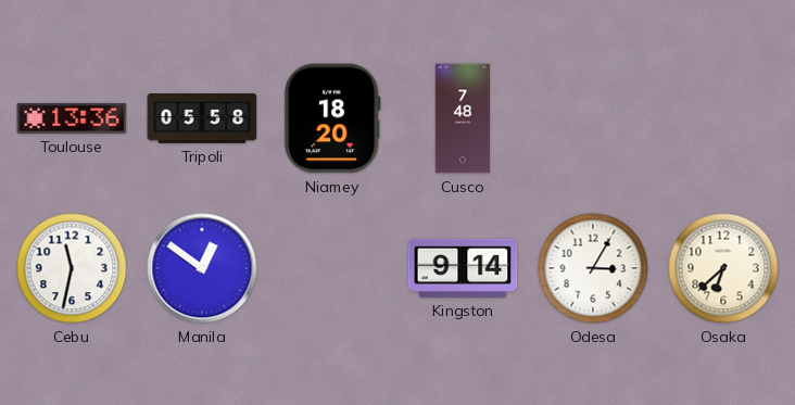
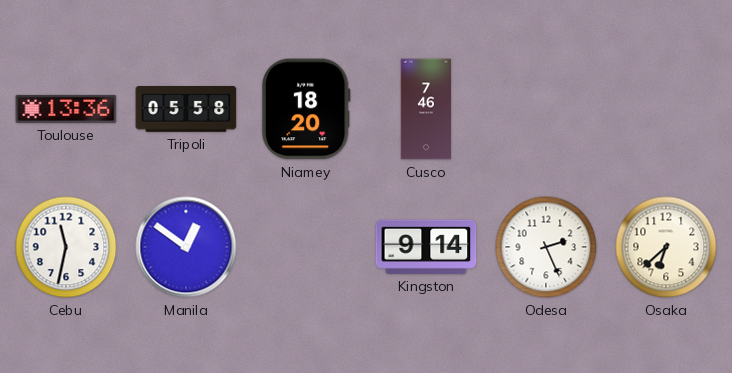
Cusco: 7:48 -> 7:46
Odesa: 3:05 -> 2:26
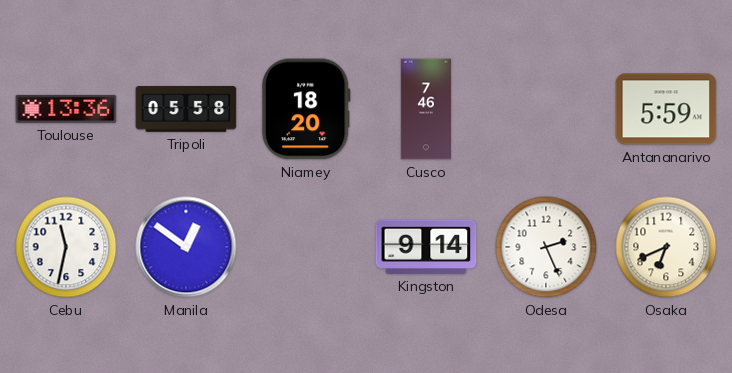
Antananarivo: none -> 5:59
Osaka: 6:38 -> 6:41
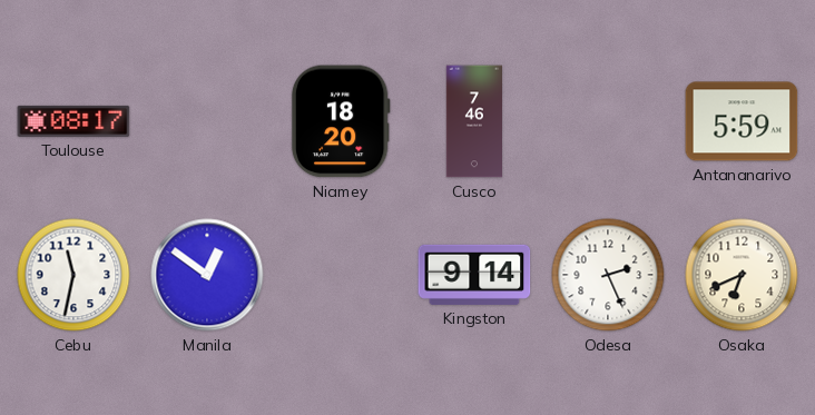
Toulouse: 13:36 -> 08:17
Tripoli: 05:58 -> none
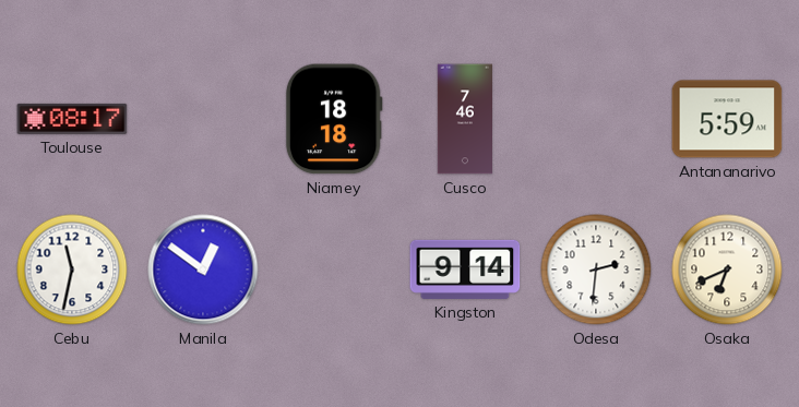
Niamey: 18:20 -> 18:18
Odesa: 2:26 -> 2:31
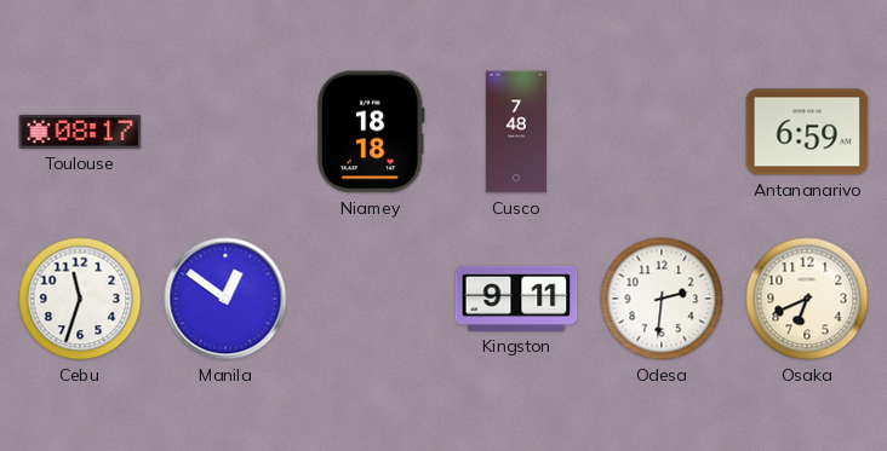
Cusco: 7:46 -> 7:48
Antananarivo: 5:59 -> 6:59
Cebu: 11:32 -> 11:33
Kingston: 9:14 -> 9:11
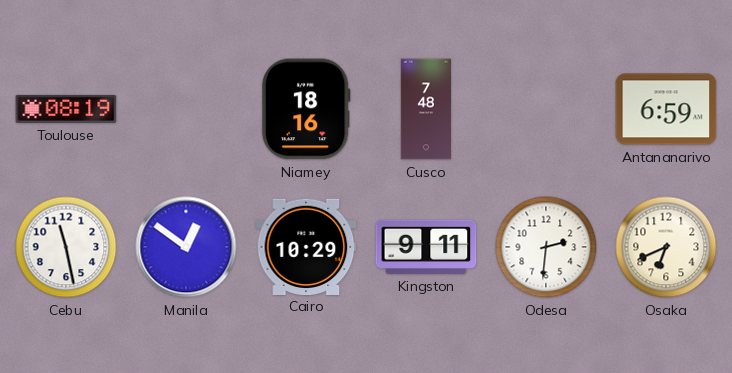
Toulouse: 08:17 -> 08:19
Niamey: 18:18 -> 18:16
Cebu: 11:33 -> 11:28
Cairo: none -> 10:29
